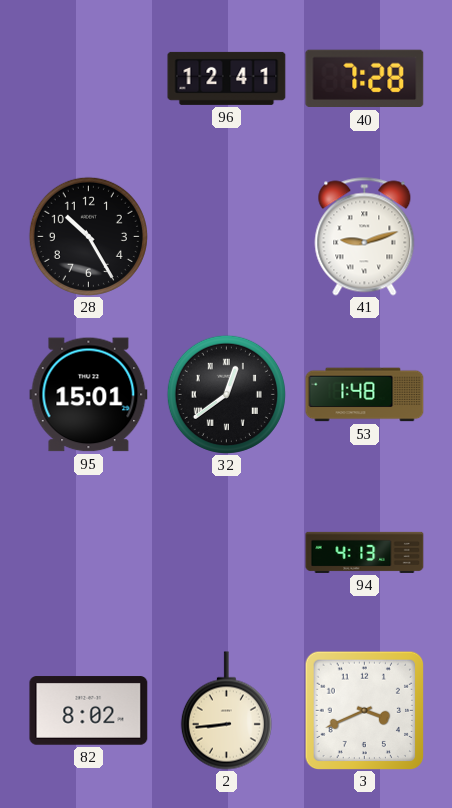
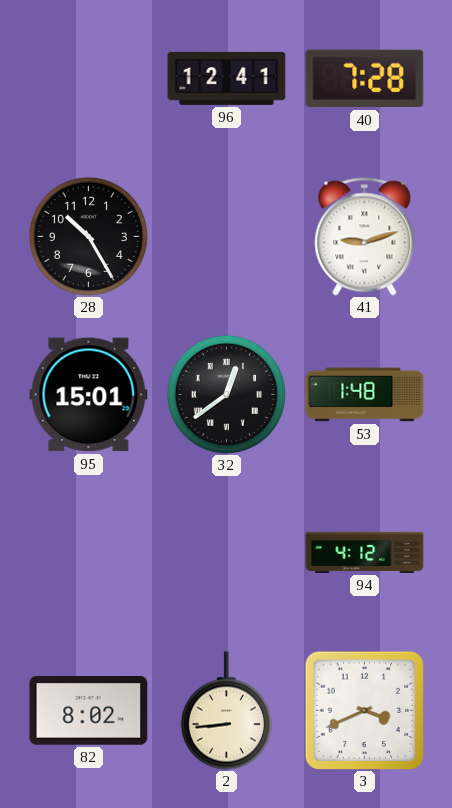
94: 4:13 -> 4:12
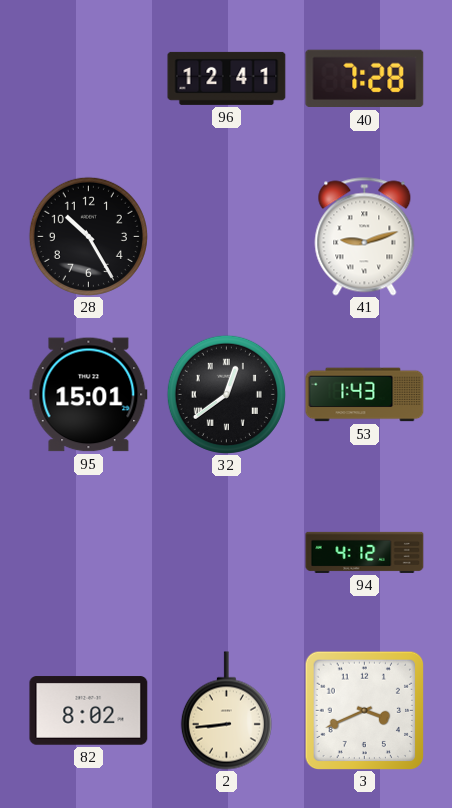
53: 1:48 -> 1:43
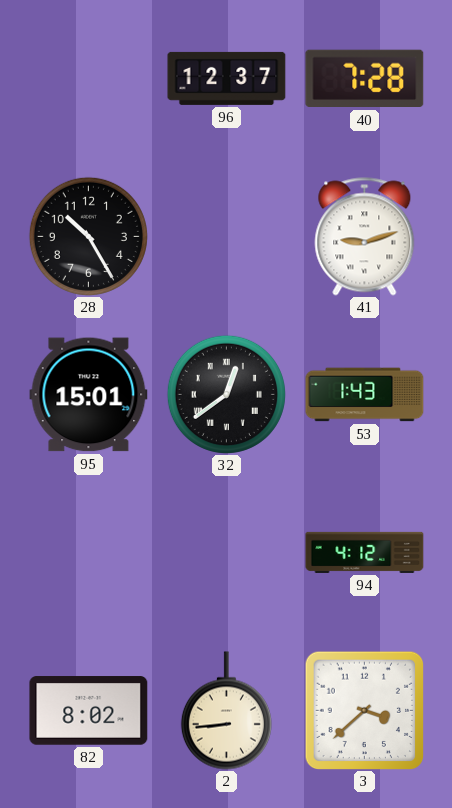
96: 12:41 -> 12:37
3: 3:41 -> 3:38
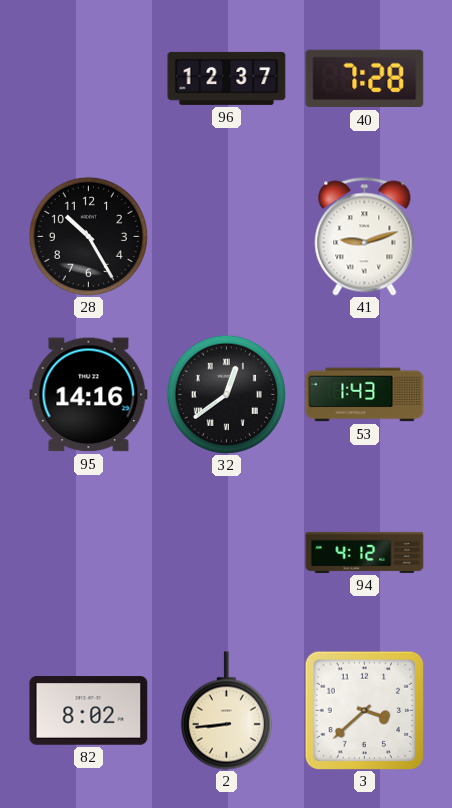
95: 15:01 -> 14:16
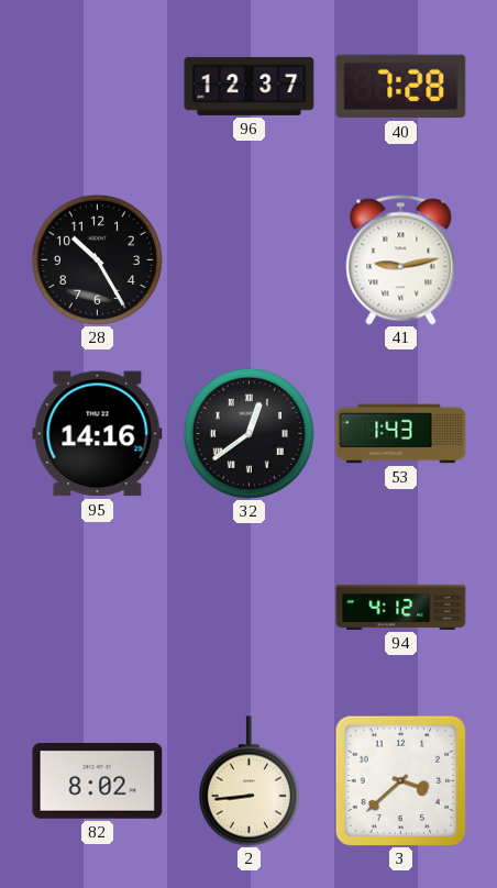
41: 9:12 -> 9:13
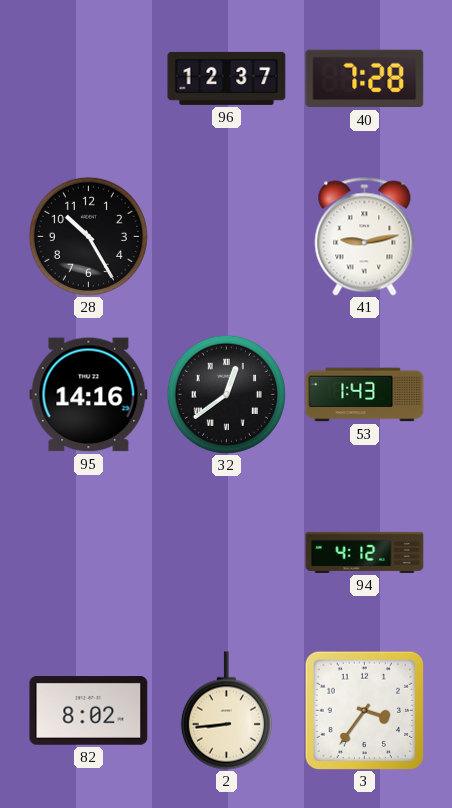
3: 3:38 -> 3:36
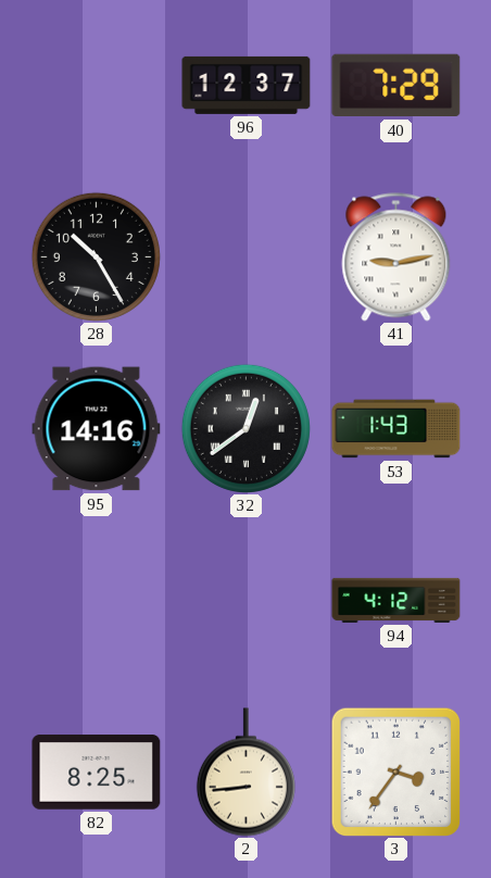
40: 7:28 -> 7:29
82: 8:02 -> 8:25
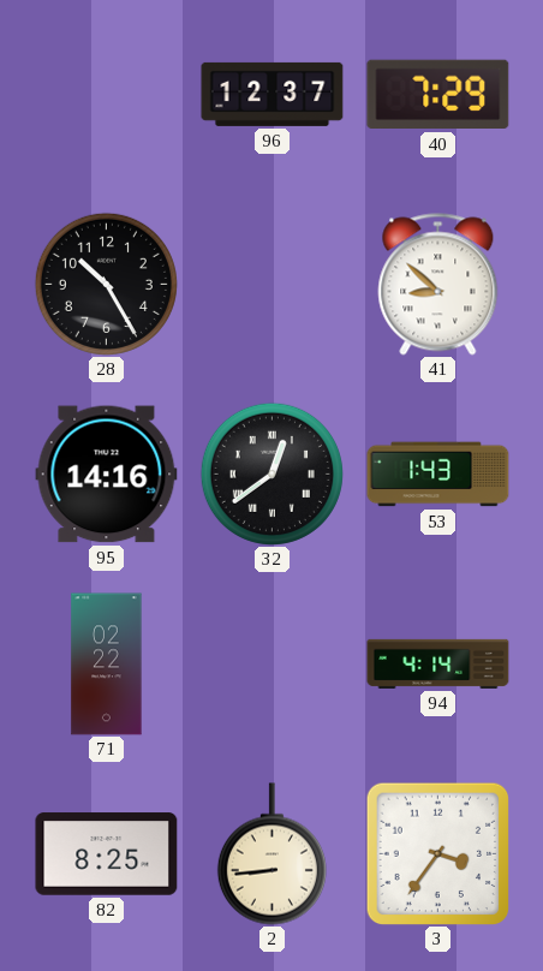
41: 9:13 -> 8:52
71: none -> 02:22
94: 4:12 -> 4:14
